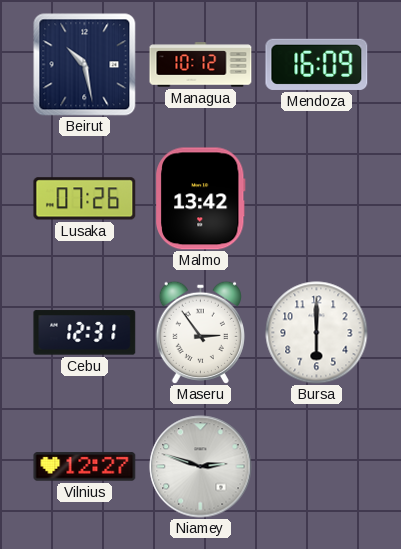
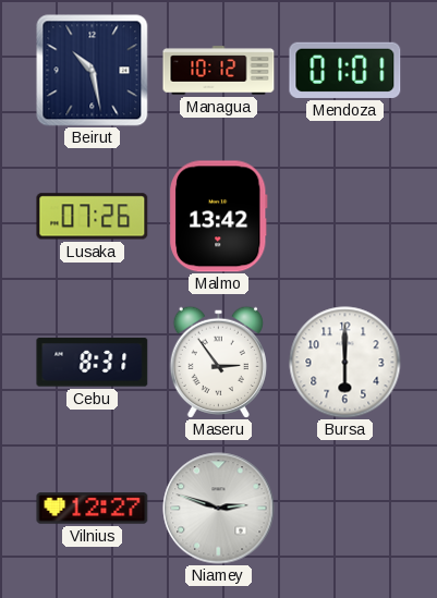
Mendoza: 16:09 -> 01:01
Cebu: 12:31 -> 8:31
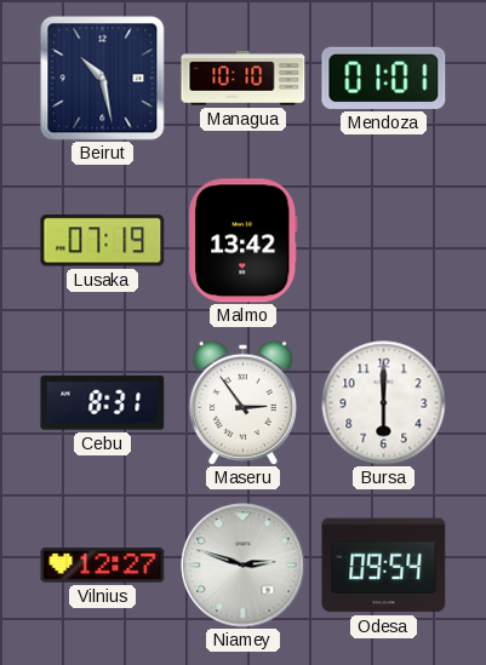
Managua: 10:12 -> 10:10
Lusaka: 07:26 -> 07:19
Odesa: none -> 09:54
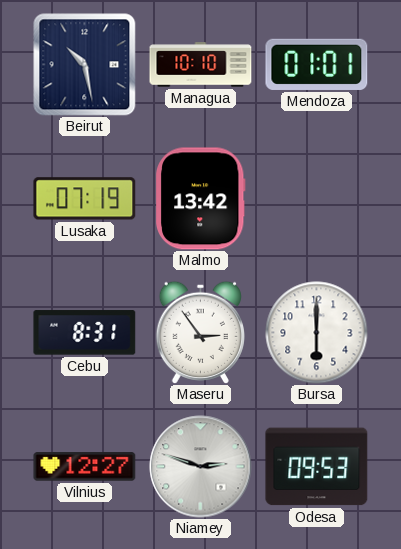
Odesa: 09:54 -> 09:53
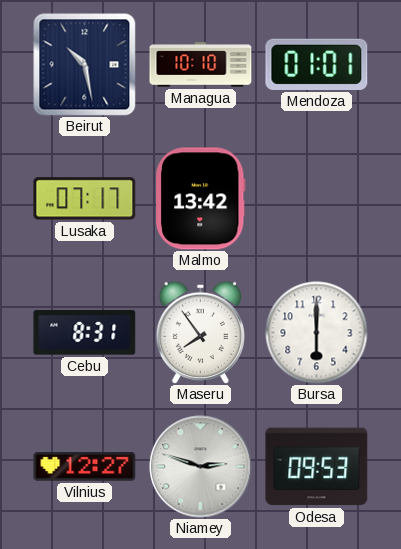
Lusaka: 07:19 -> 07:17
Maseru: 2:54 -> 7:54
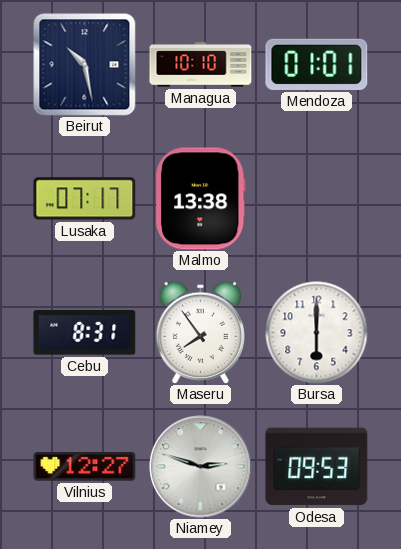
Malmo: 13:42 -> 13:38
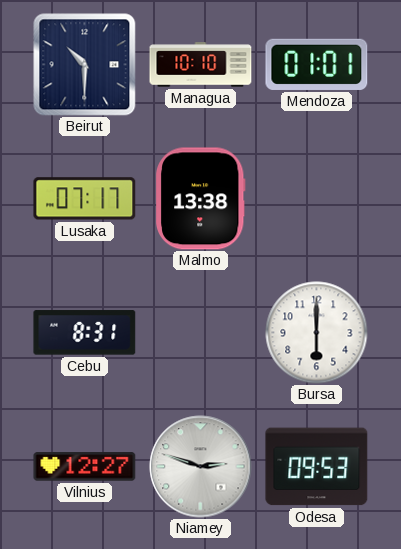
Beirut: 10:28 -> 10:30
Maseru: 7:54 -> none
